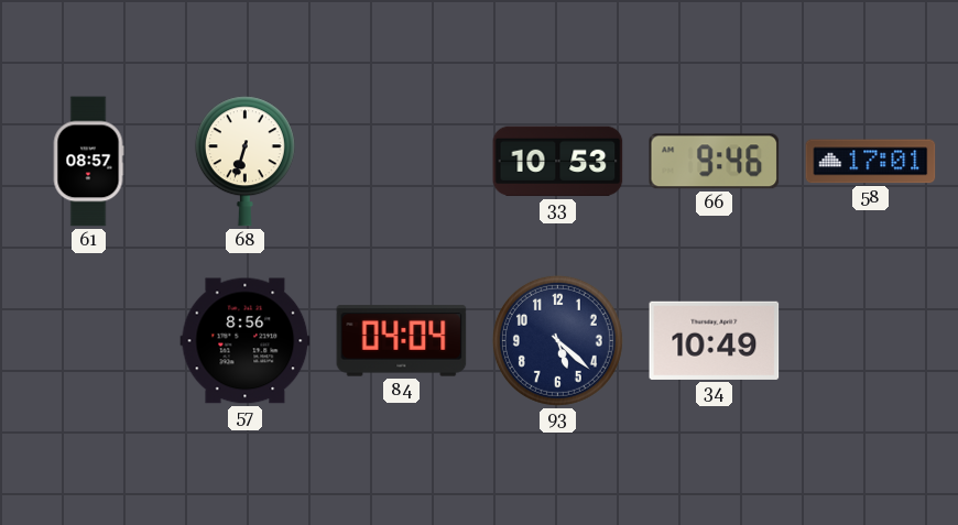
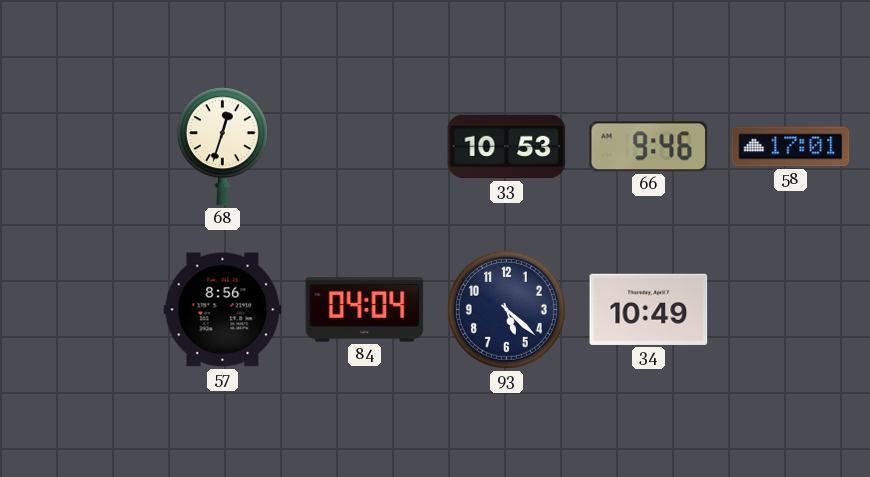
61: 08:57 -> none
68: 6:33 -> 12:33
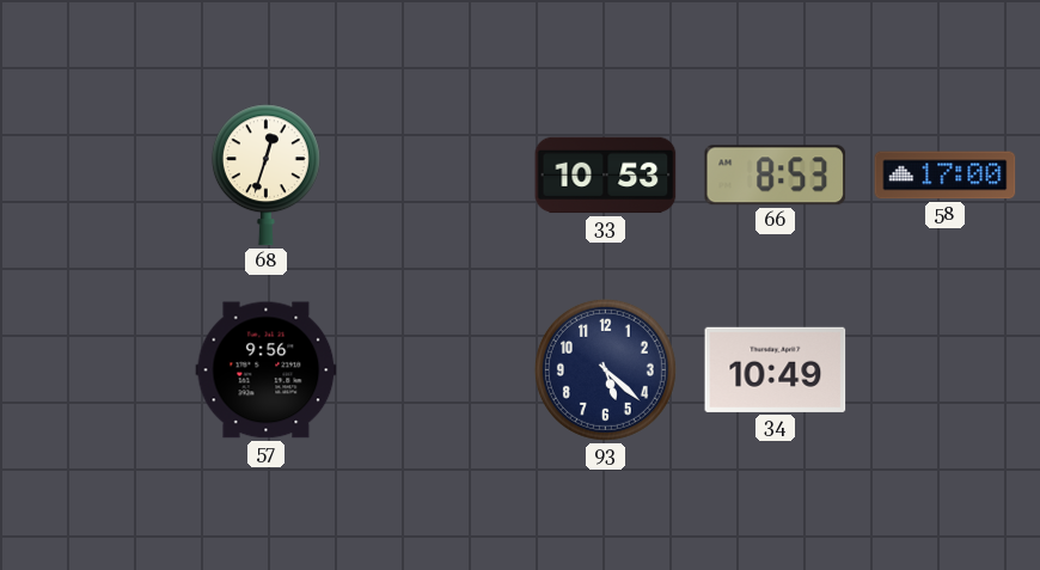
66: 9:46 -> 8:53
58: 17:01 -> 17:00
57: 8:56 -> 9:56
84: 04:04 -> none
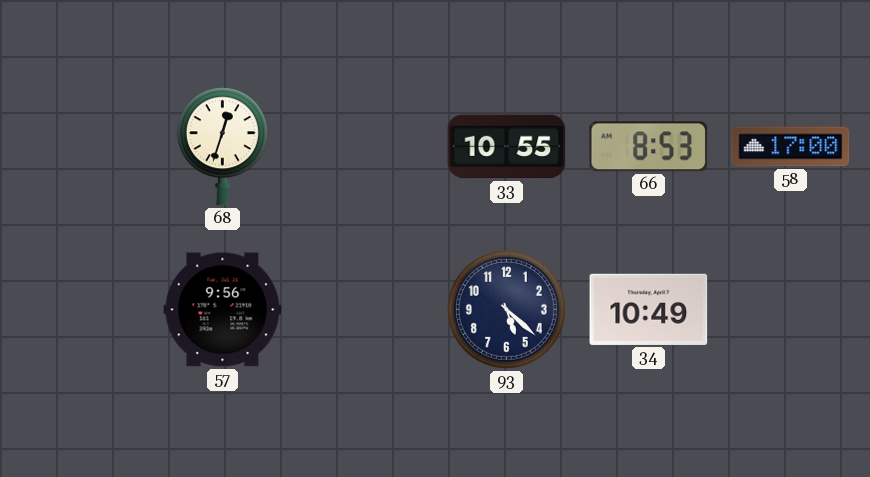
33: 10:53 -> 10:55
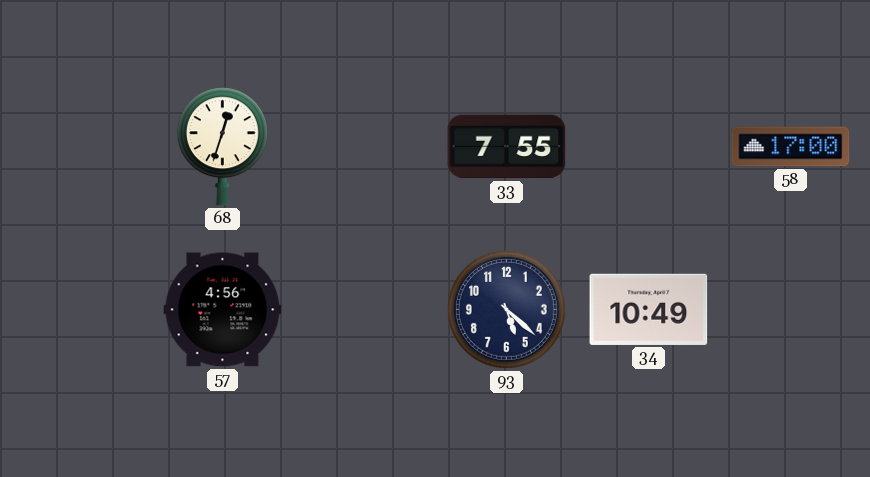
33: 10:55 -> 7:55
66: 8:53 -> none
57: 9:56 -> 4:56
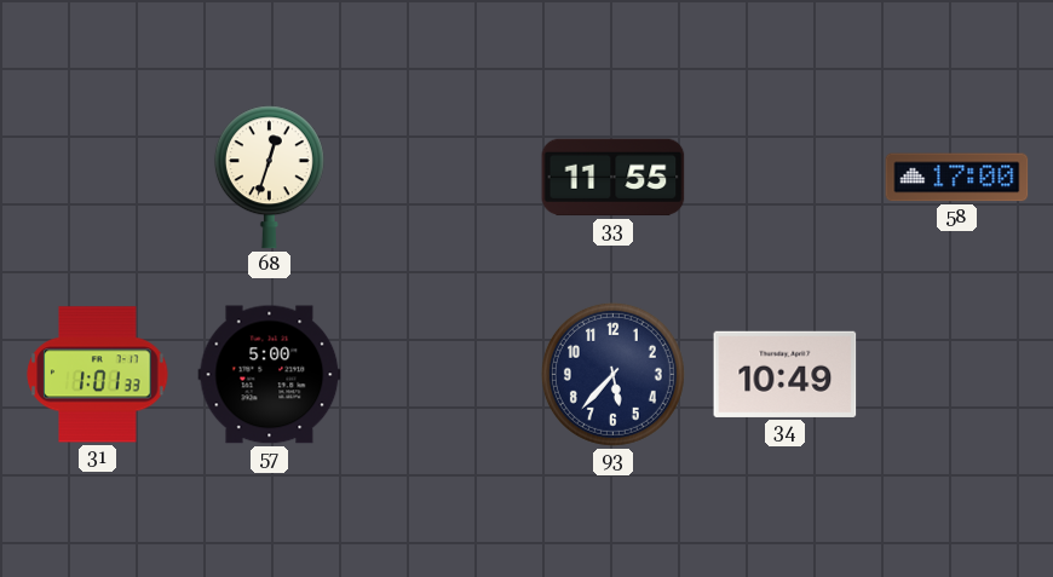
33: 7:55 -> 11:55
31: none -> 1:01
57: 4:56 -> 5:00
93: 5:22 -> 5:37
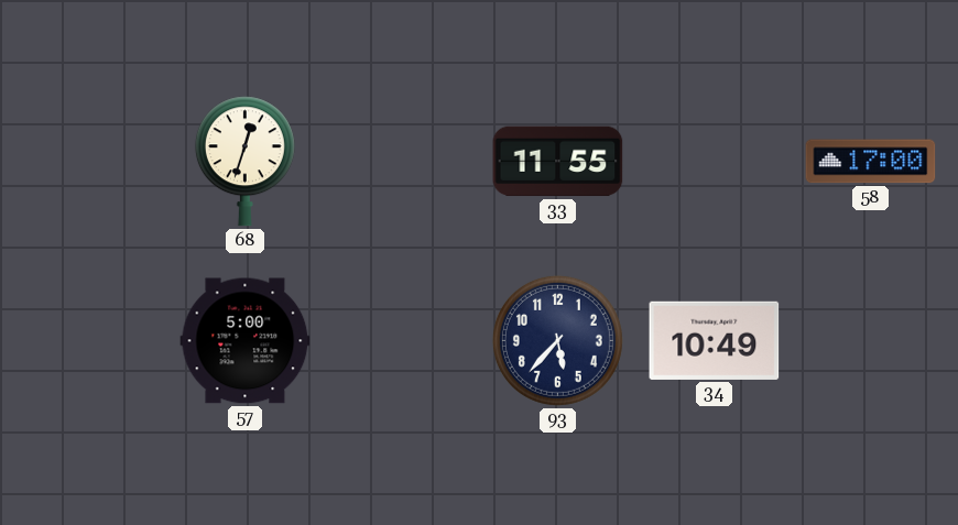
31: 1:01 -> none
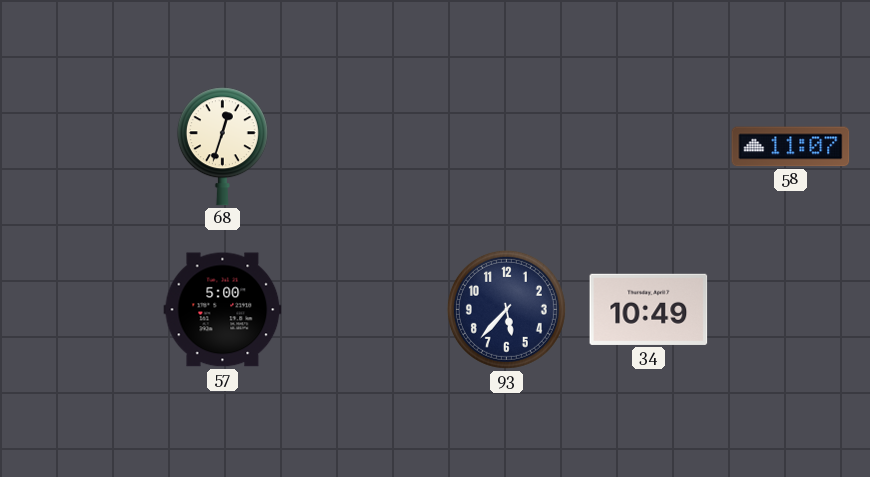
33: 11:55 -> none
58: 17:00 -> 11:07
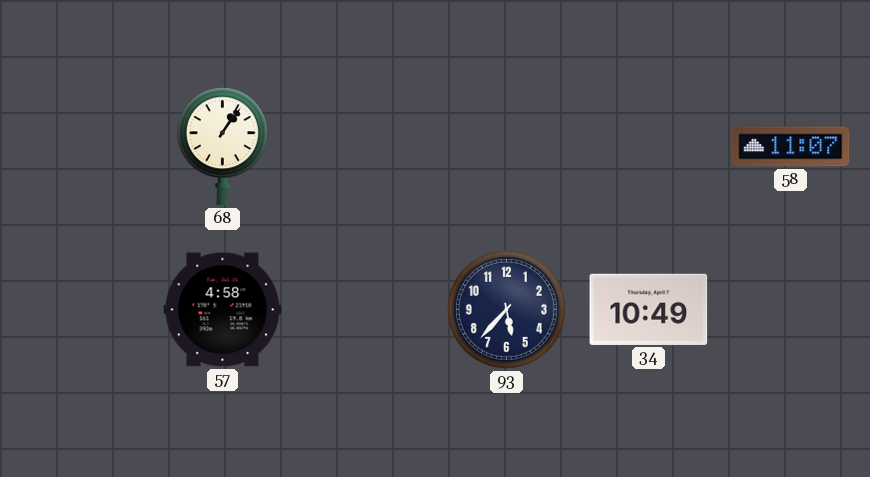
68: 12:33 -> 1:06
57: 5:00 -> 4:58
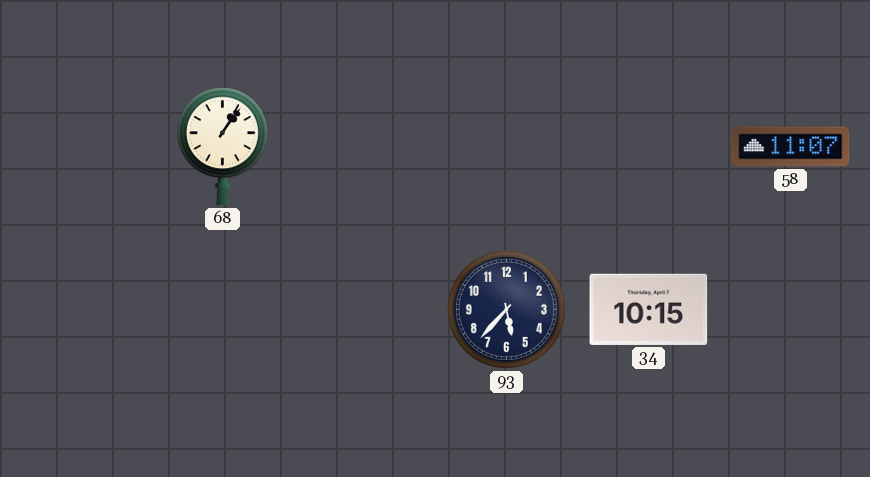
57: 4:58 -> none
34: 10:49 -> 10:15
